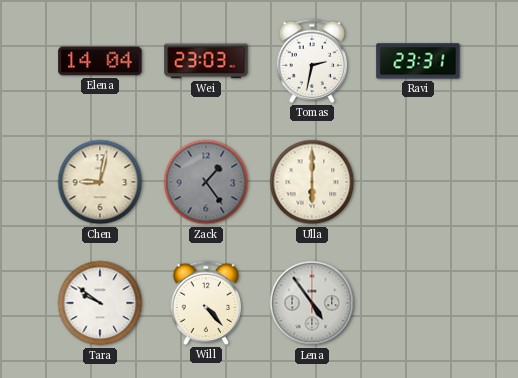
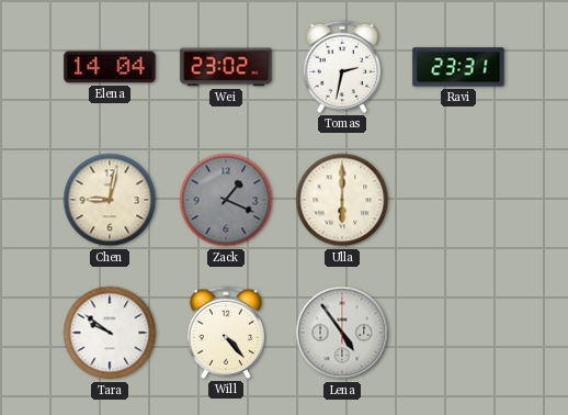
Wei: 23:03 -> 23:02
Zack: 1:24 -> 1:19
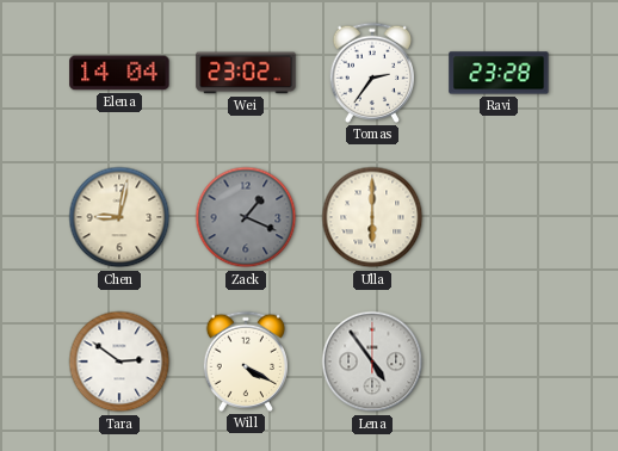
Tomas: 2:32 -> 2:36
Ravi: 23:31 -> 23:28
Tara: 9:51 -> 2:51
Will: 4:23 -> 4:20
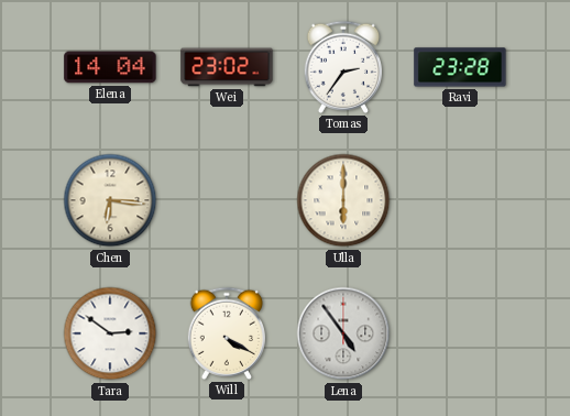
Chen: 9:02 -> 6:16
Zack: 1:19 -> none
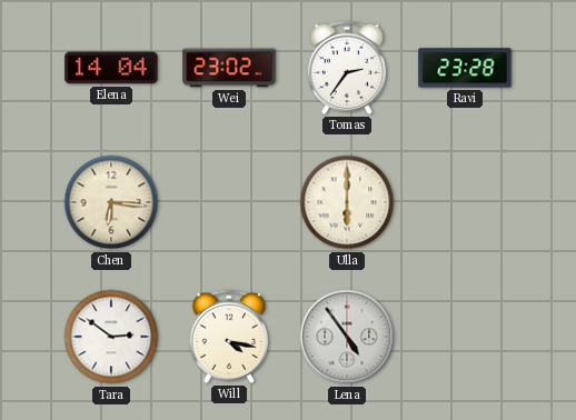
Will: 4:20 -> 4:17
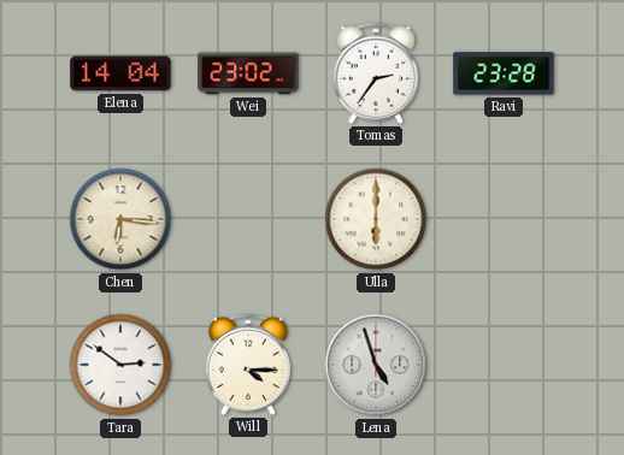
Will: 4:17 -> 4:15
Lena: 4:54 -> 4:57
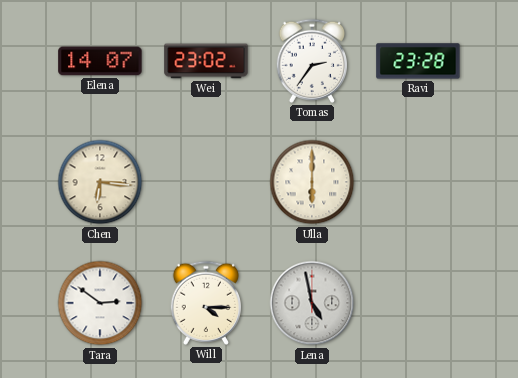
Elena: 14:04 -> 14:07
Lena: 4:57 -> 4:58
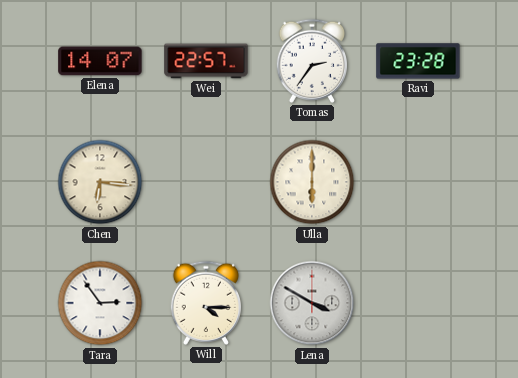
Wei: 23:02 -> 22:57
Tara: 2:51 -> 2:54
Lena: 4:58 -> 3:50
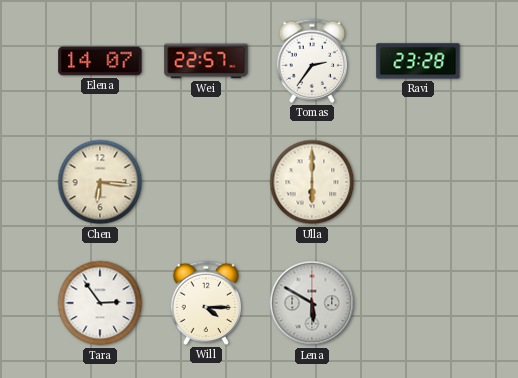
Lena: 3:50 -> 5:50
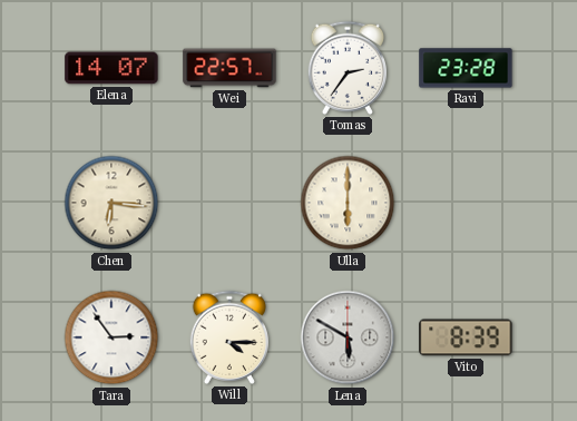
Vito: none -> 8:39
